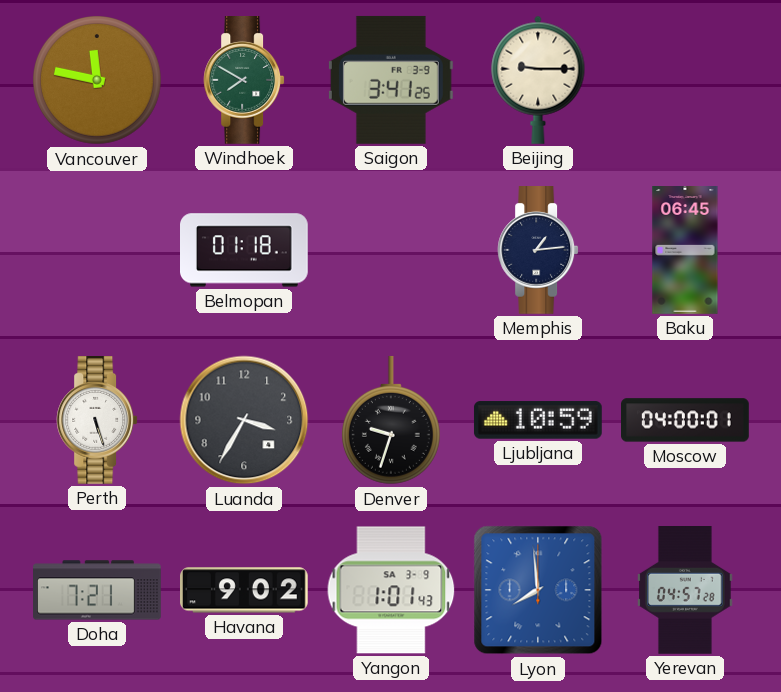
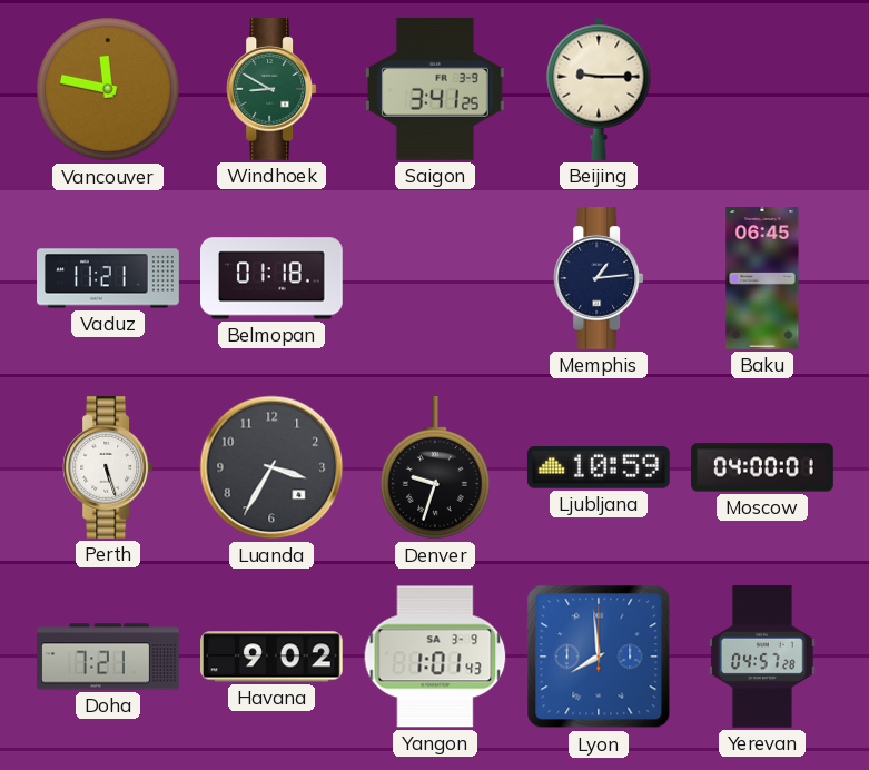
Windhoek: 7:50 -> 8:50
Vaduz: none -> 11:21
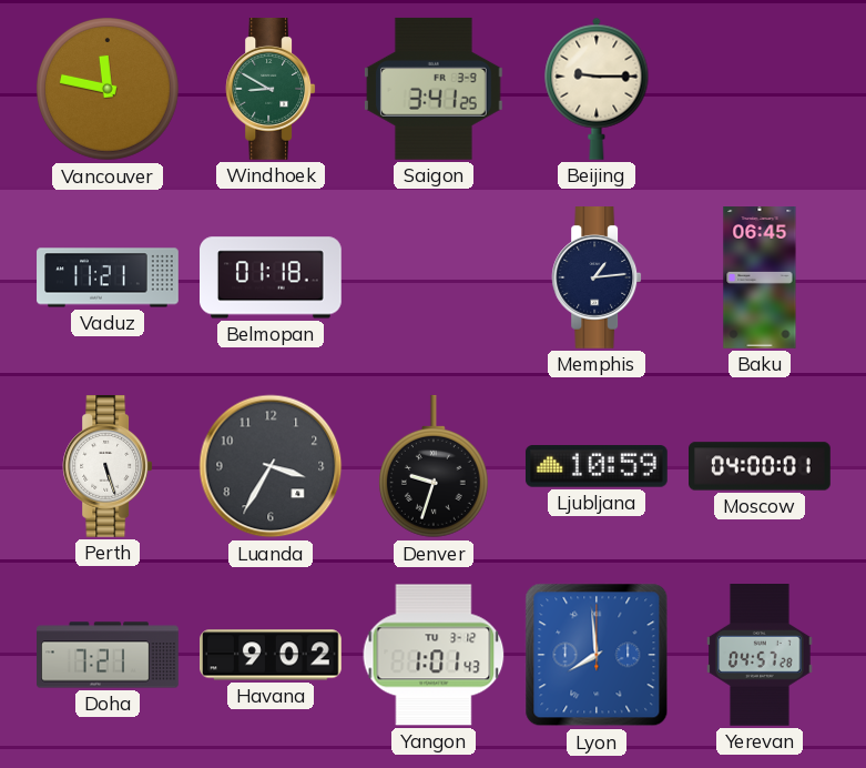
Yangon date: SA 3-9 -> TU 3-12
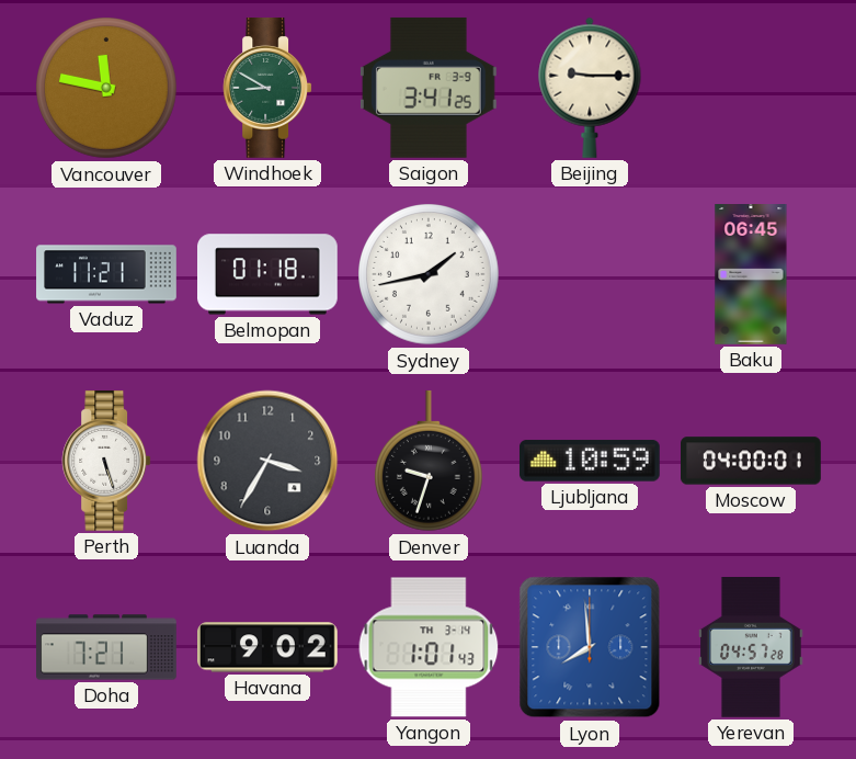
Sydney: none -> 1:43
Memphis: 1:14 -> none
Yangon date: TU 3-12 -> TH 3-14
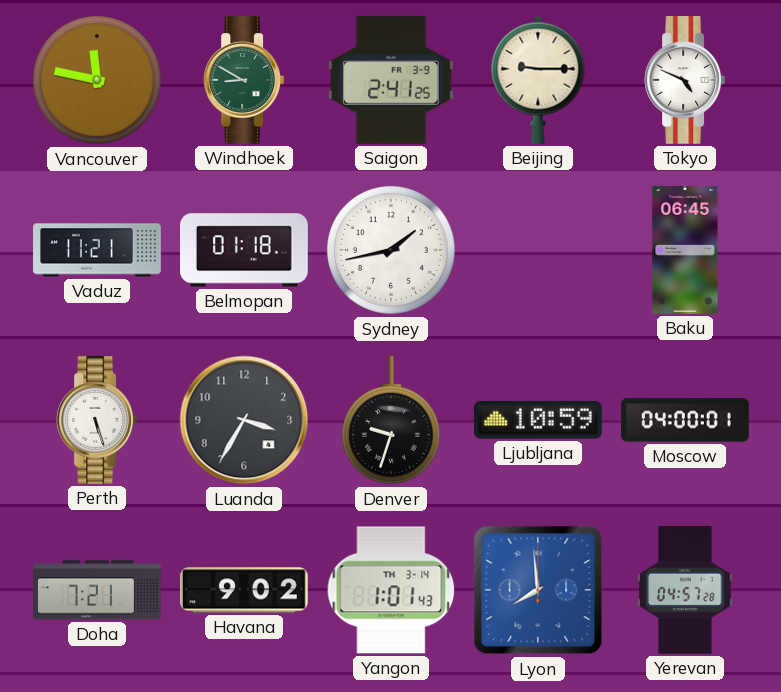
Saigon: 3:41 -> 2:41
Tokyo: none -> 4:49
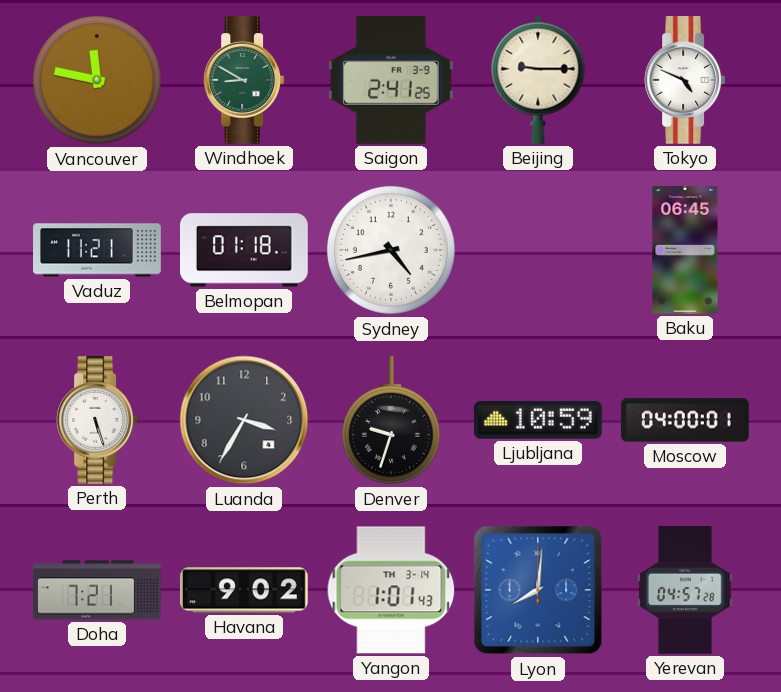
Sydney: 1:43 -> 4:43
Lyon: 7:59 -> 8:01
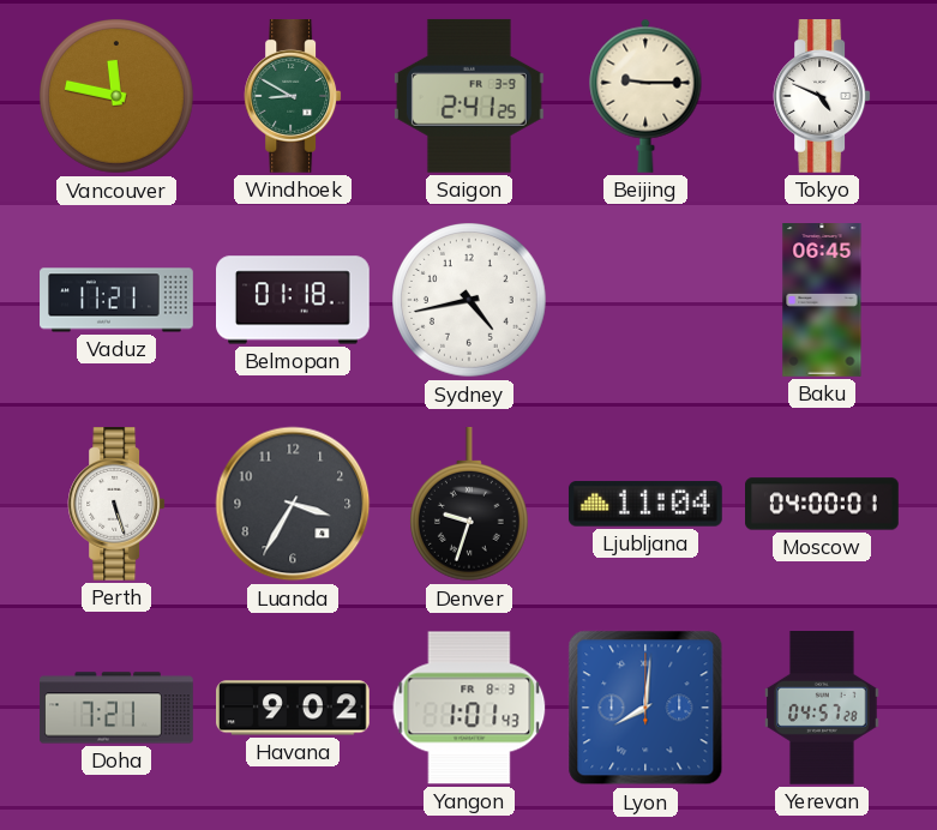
Ljubljana: 10:59 -> 11:04
Yangon date: TH 3-14 -> FR 8-3
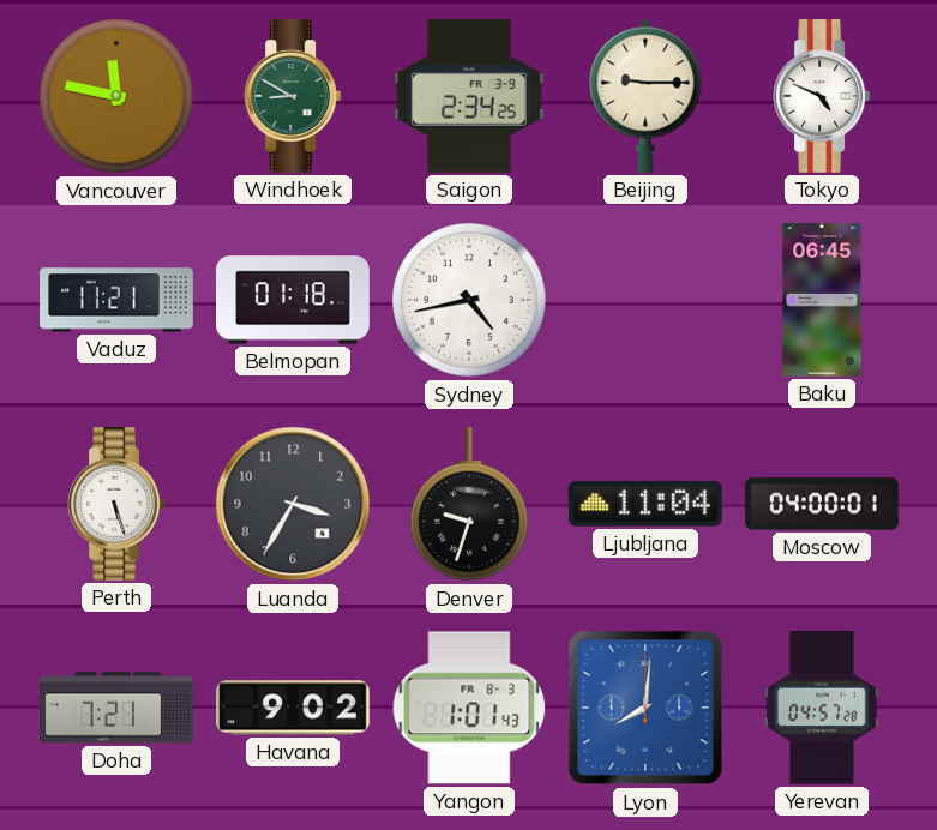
Saigon: 2:41 -> 2:34
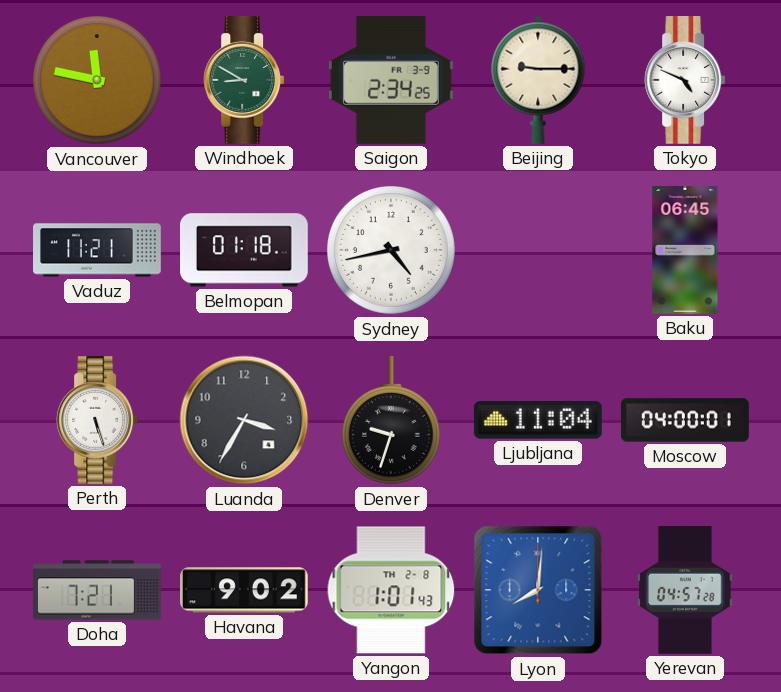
Yangon date: FR 8-3 -> TH 2-8
